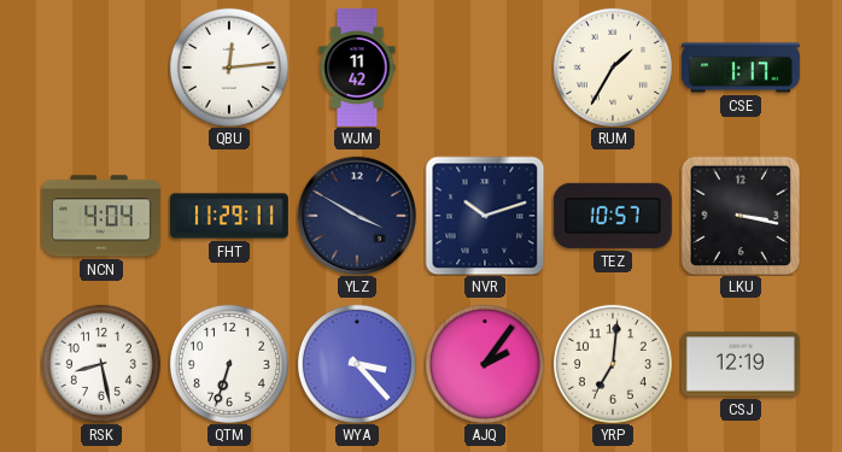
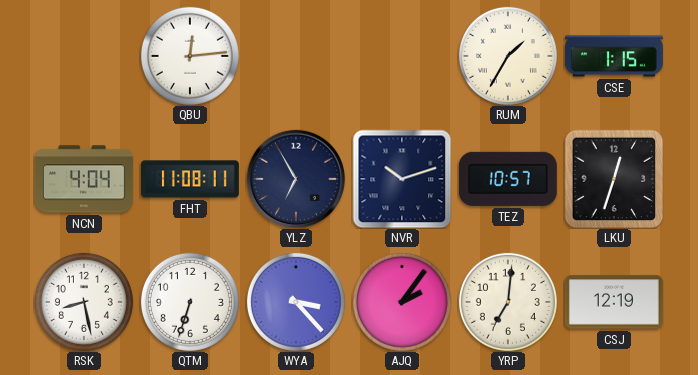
WJM: 11:42 -> none
CSE: 1:17 -> 1:15
FHT: 11:29 -> 11:08
YLZ: 3:50 -> 6:55
LKU: 3:17 -> 12:33
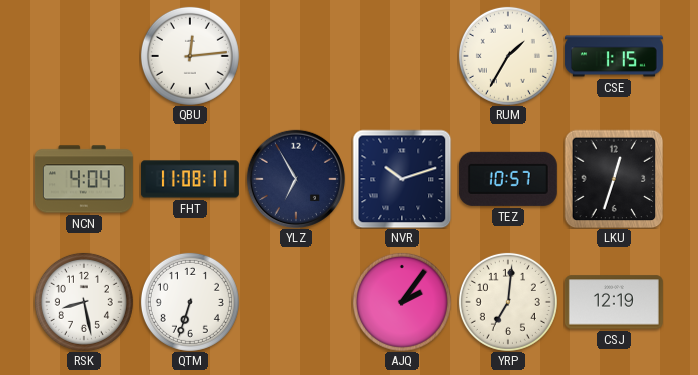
WYA: 3:23 -> none
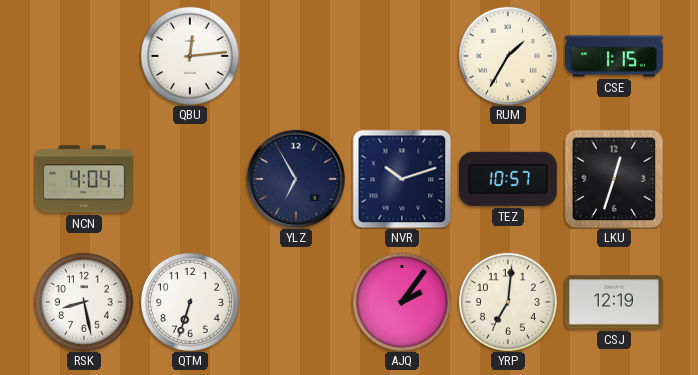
FHT: 11:08 -> none
